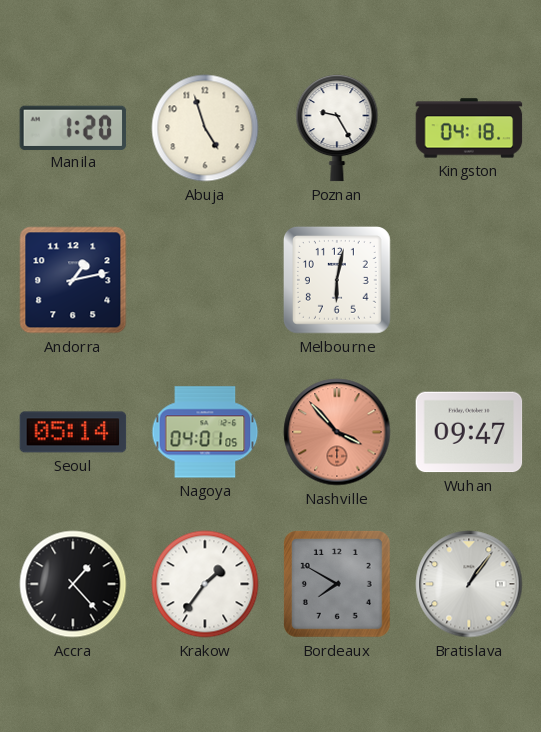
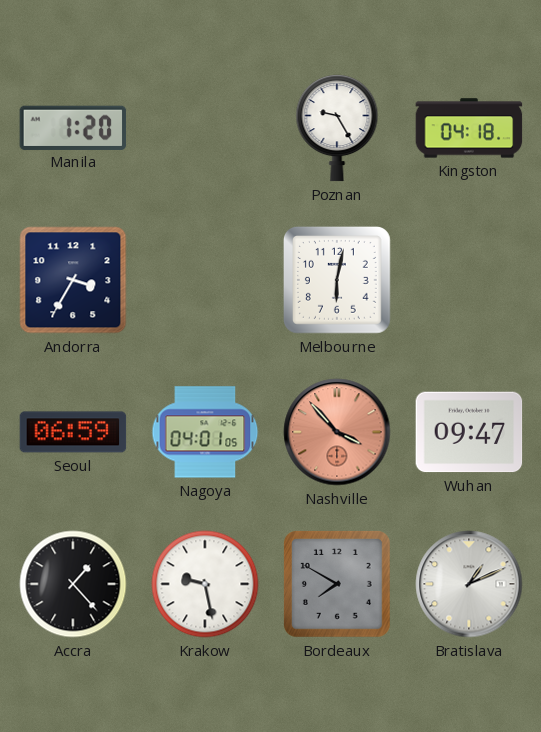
Abuja: 4:57 -> none
Andorra: 1:13 -> 3:35
Seoul: 05:14 -> 06:59
Krakow: 1:36 -> 9:28
Bratislava: 1:06 -> 1:11
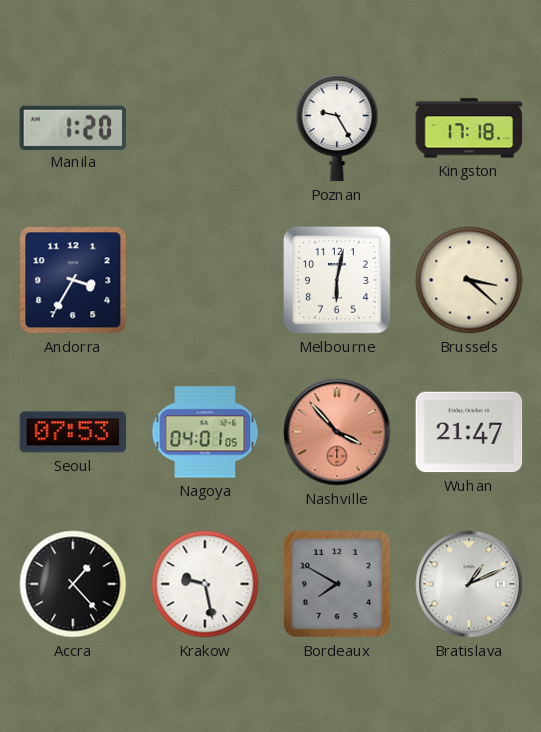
Kingston: 04:18 -> 17:18
Brussels: none -> 3:22
Seoul: 06:59 -> 07:53
Wuhan: 09:47 -> 21:47
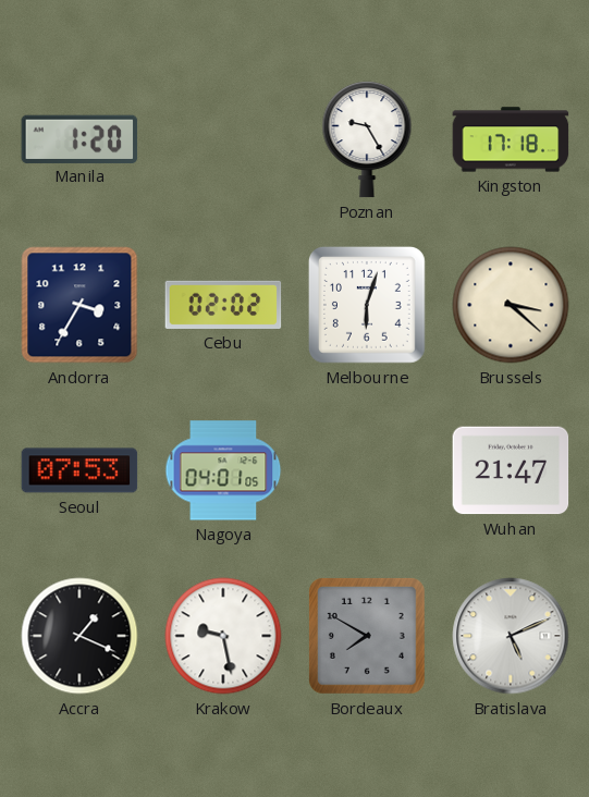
Cebu: none -> 02:02
Melbourne: 6:02 -> 6:03
Nashville: 3:53 -> none
Accra: 1:23 -> 1:19
Bratislava: 1:11 -> 5:11
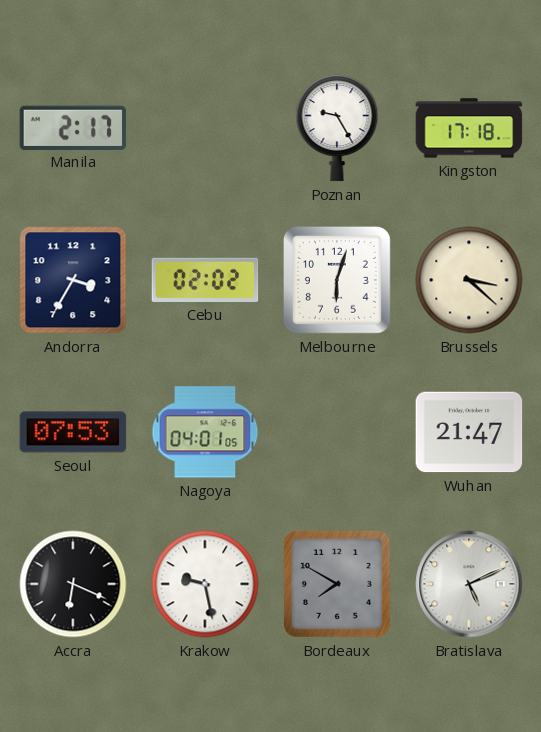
Manila: 1:20 -> 2:17
Accra: 1:19 -> 6:19
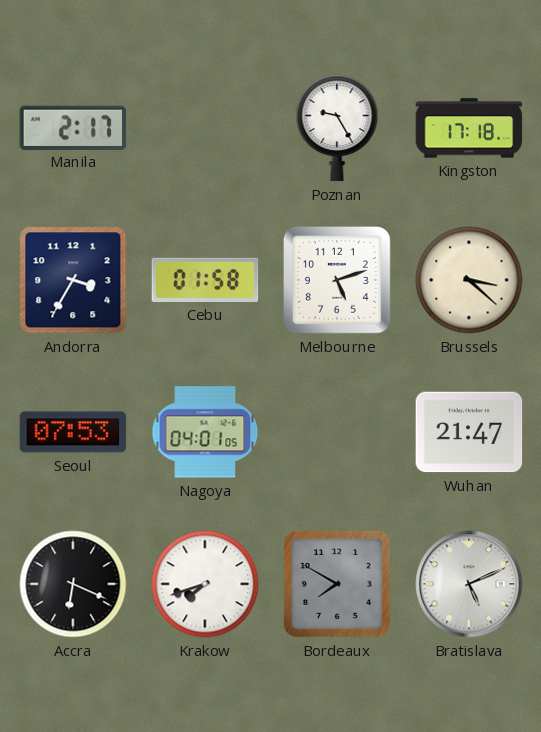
Cebu: 02:02 -> 01:58
Melbourne: 6:03 -> 5:12
Krakow: 9:28 -> 7:42
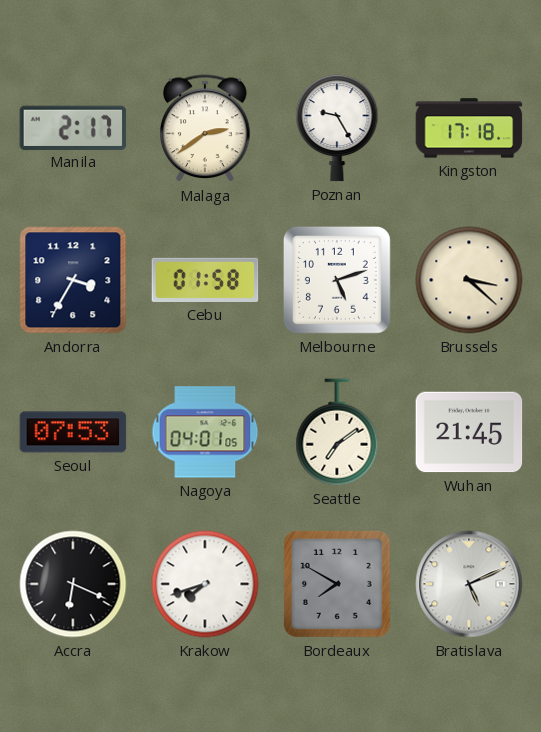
Malaga: none -> 2:39
Seattle: none -> 7:09
Wuhan: 21:47 -> 21:45
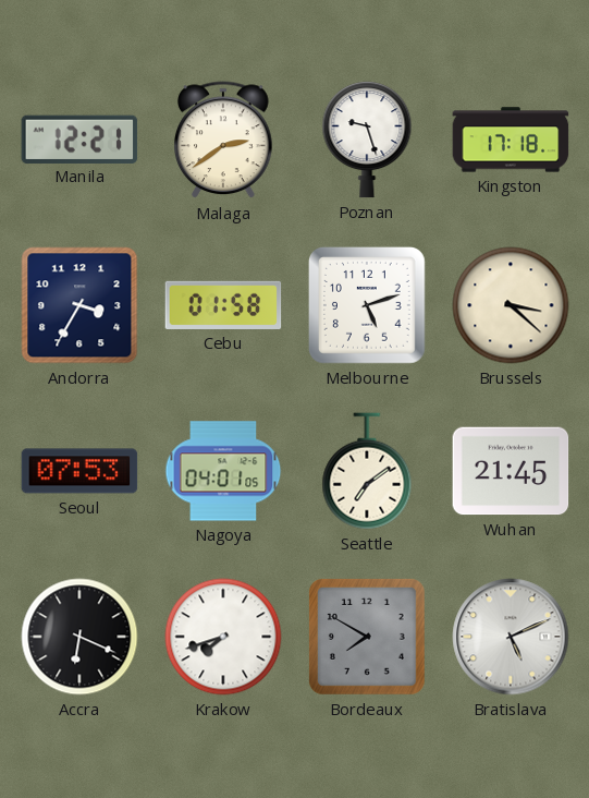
Manila: 2:17 -> 12:21
Poznan: 9:25 -> 9:27
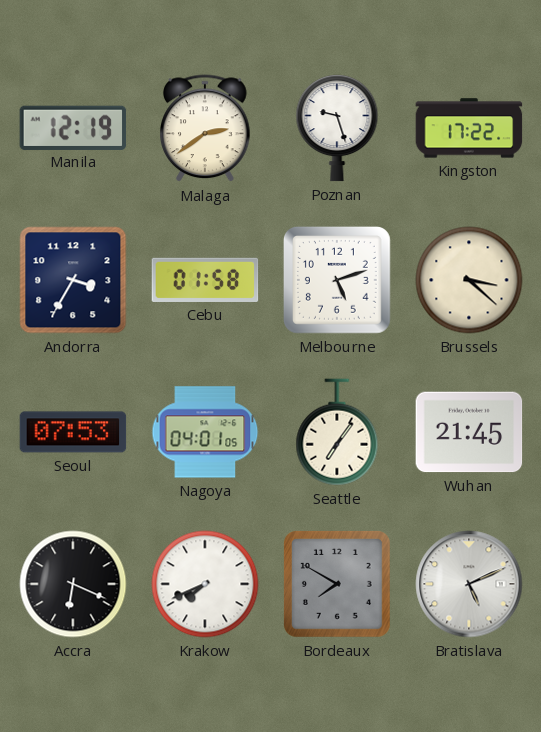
Manila: 12:21 -> 12:19
Kingston: 17:18 -> 17:22
Seattle: 7:09 -> 7:06
Krakow: 7:42 -> 7:41
